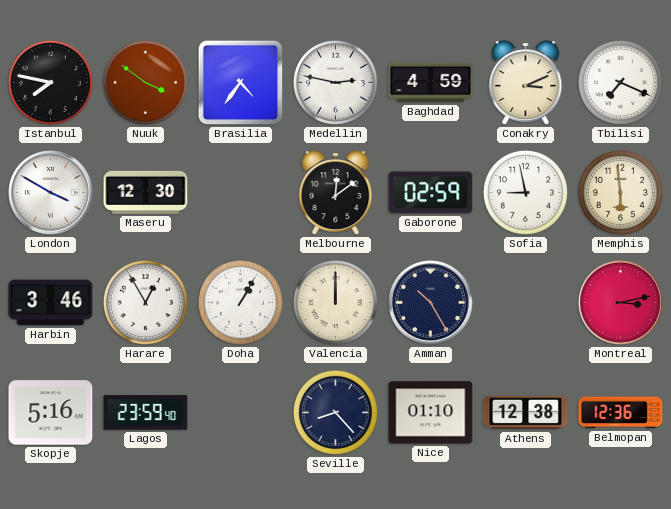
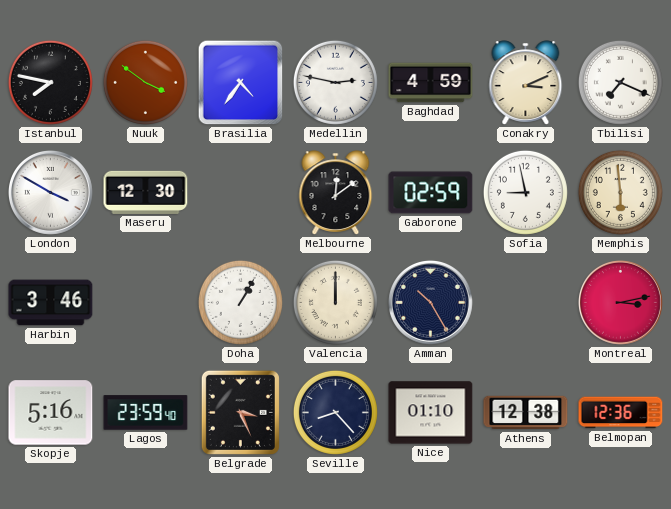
Harare: 12:55 -> none
Belgrade: none -> 3:26
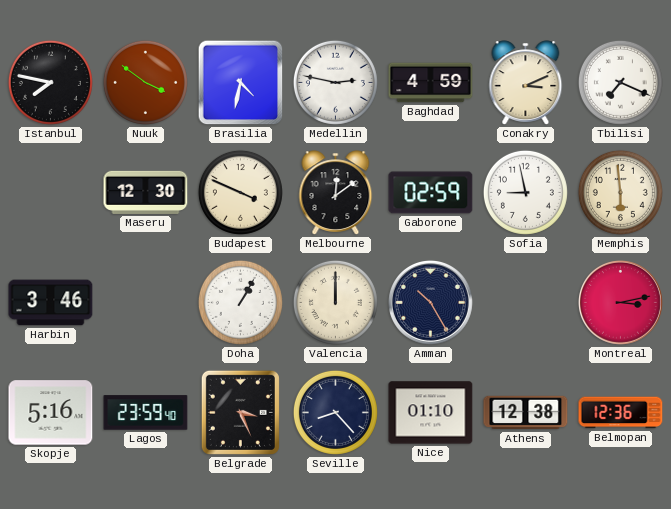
Brasilia: 4:36 -> 4:32
London: 3:50 -> none
Budapest: none -> 3:49
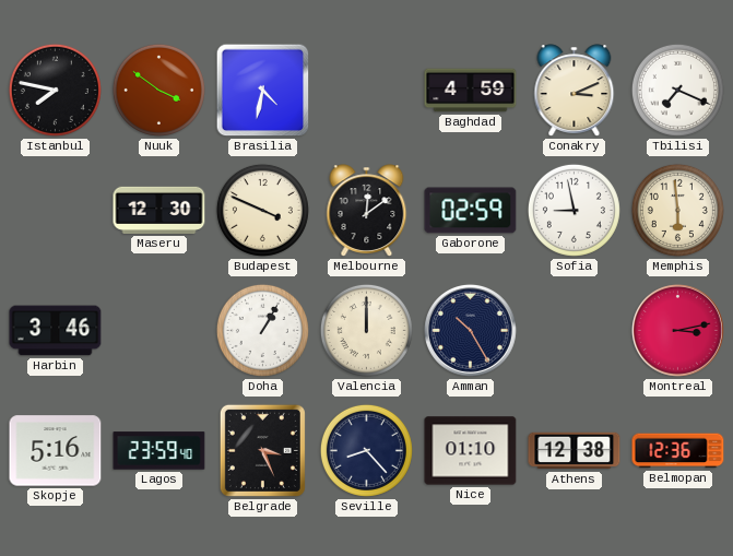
Medellin: 2:47 -> none
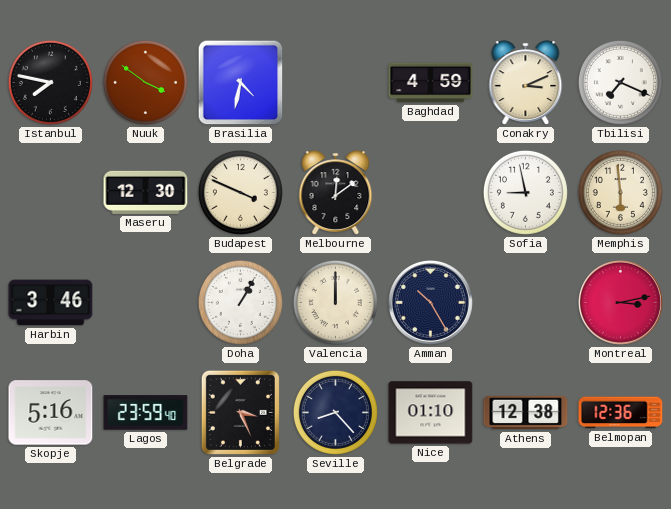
Gaborone: 02:59 -> none
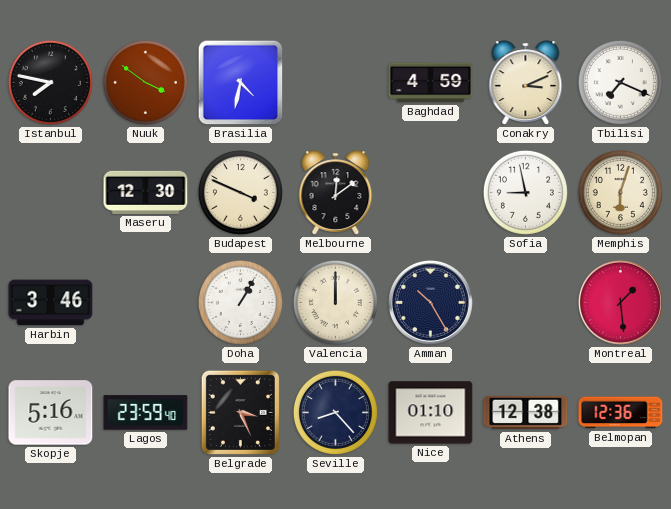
Memphis: 5:59 -> 6:03
Montreal: 3:13 -> 1:29
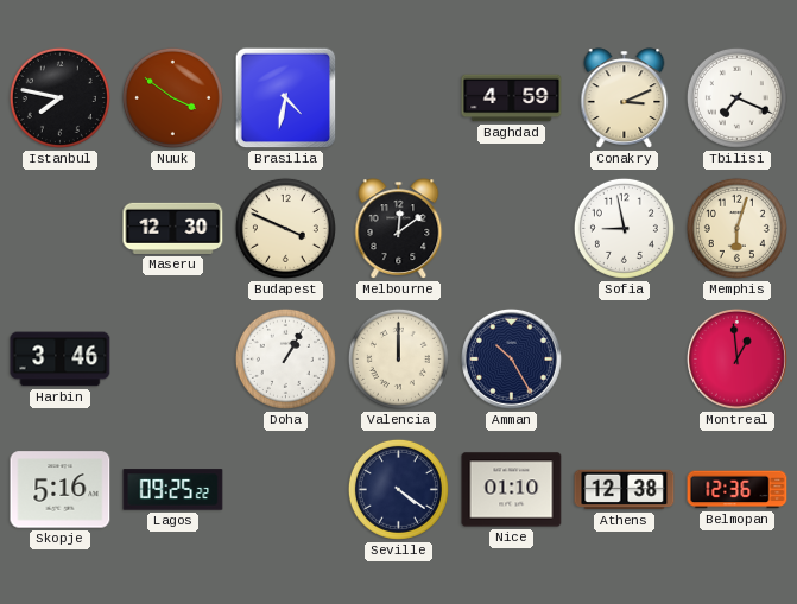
Montreal: 1:29 -> 12:59
Lagos: 23:59 -> 09:25
Belgrade: 3:26 -> none
Seville: 8:23 -> 4:21
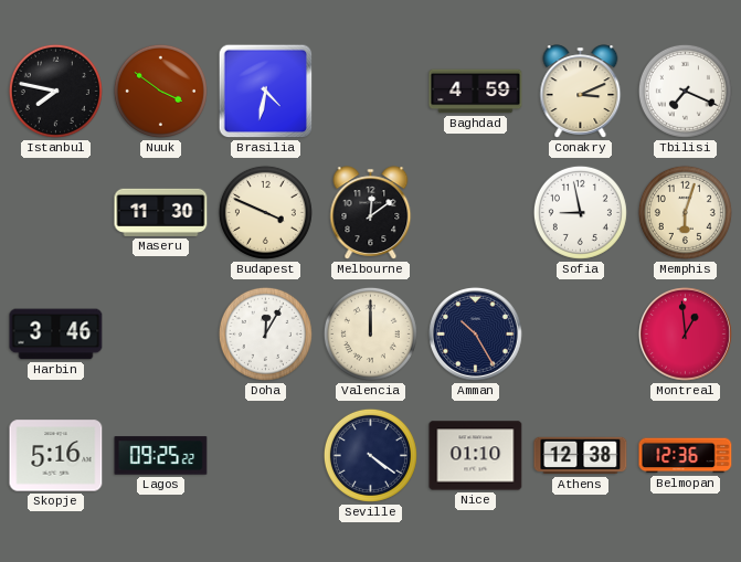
Maseru: 12:30 -> 11:30
Doha: 1:05 -> 12:05
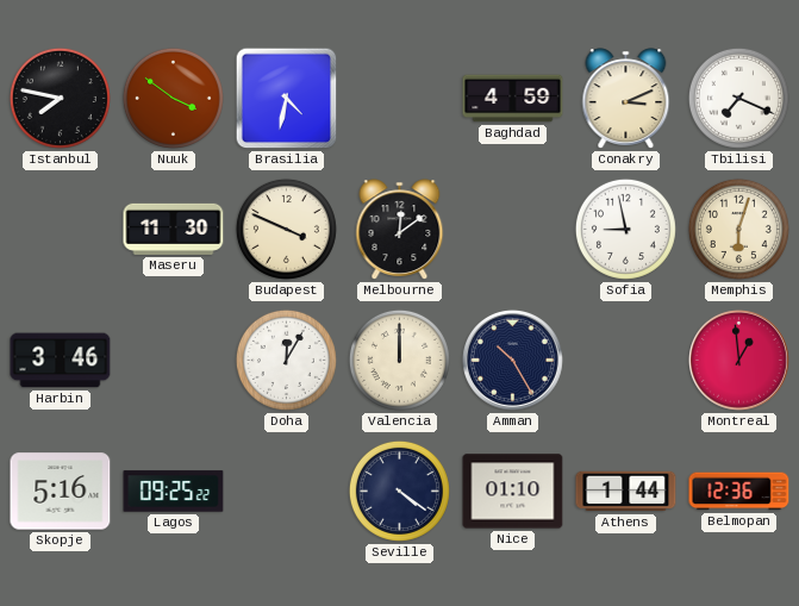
Athens: 12:38 -> 1:44
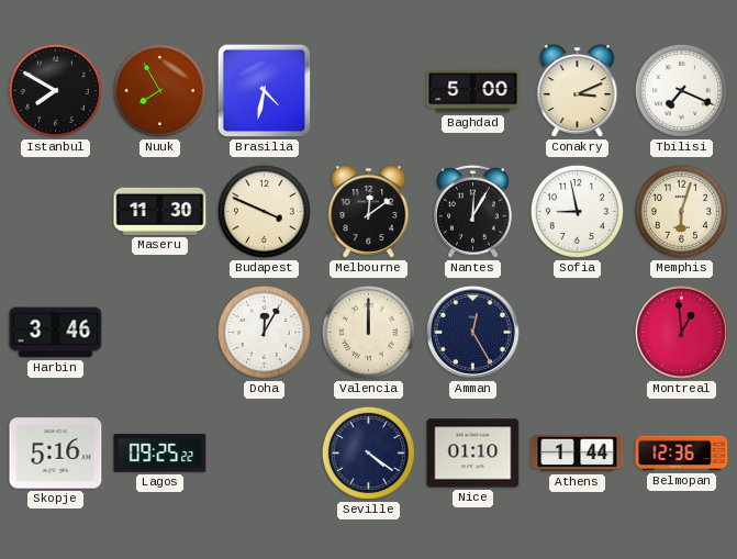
Istanbul: 7:47 -> 7:50
Nuuk: 3:51 -> 7:55
Baghdad: 4:59 -> 5:00
Nantes: none -> 12:05
Amman: 10:25 -> 12:25
